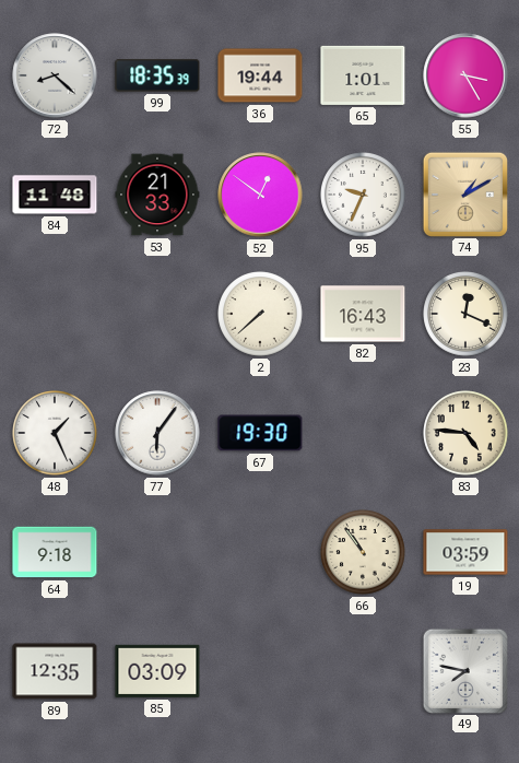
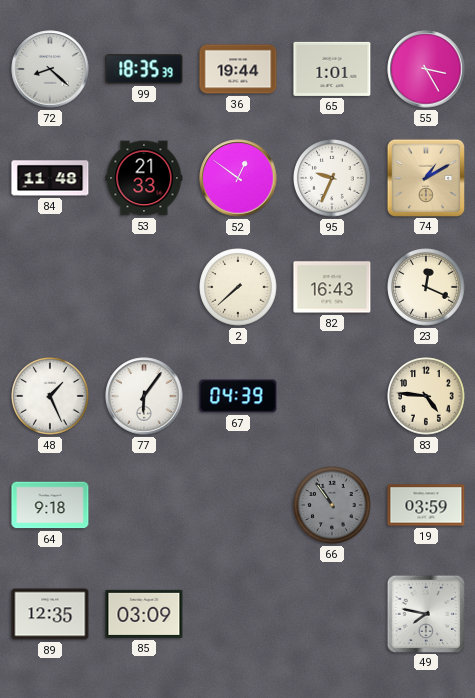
67: 19:30 -> 04:39
66 dial: cream -> grey
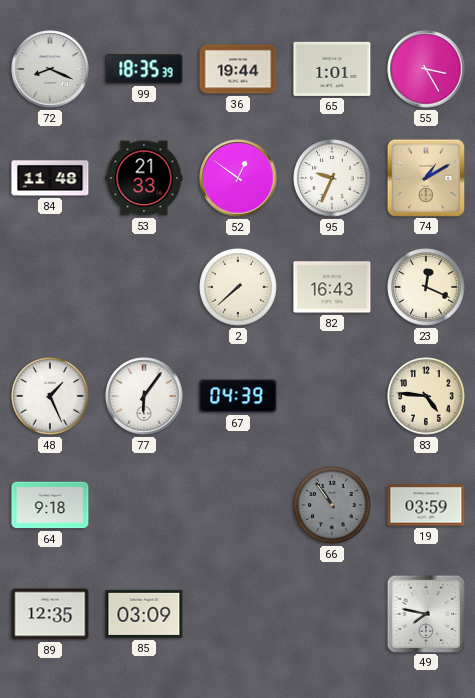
72: 8:22 -> 8:19
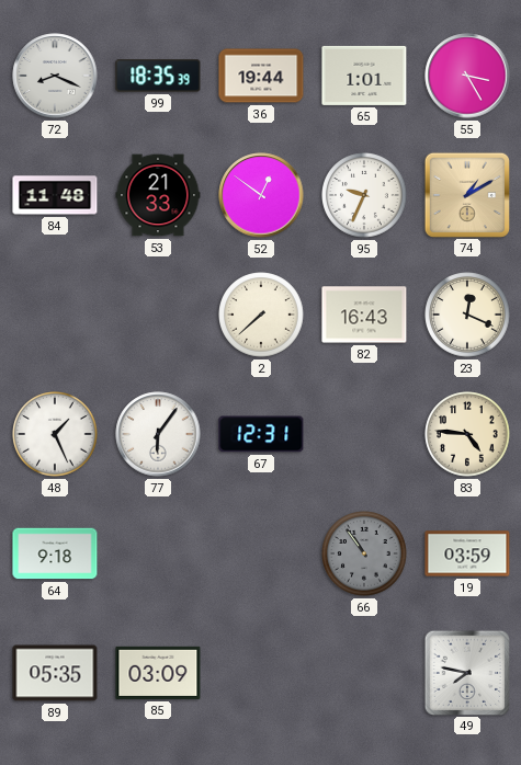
67: 04:39 -> 12:31
89: 12:35 -> 05:35
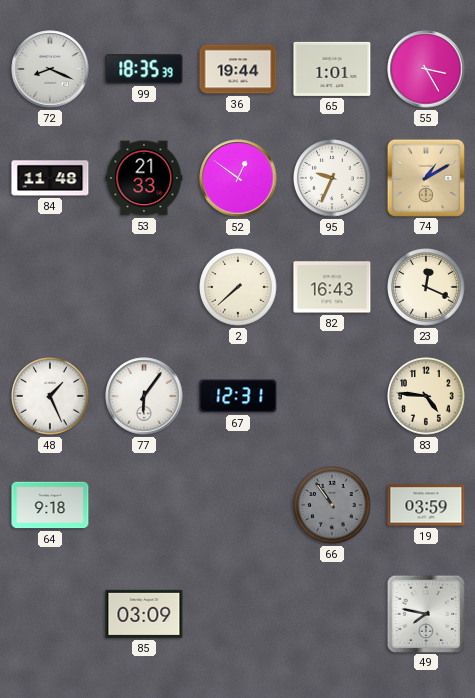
89: 05:35 -> none
